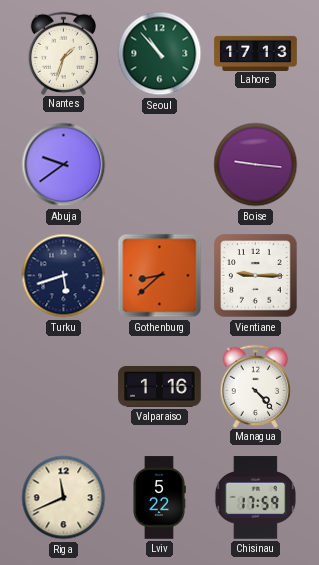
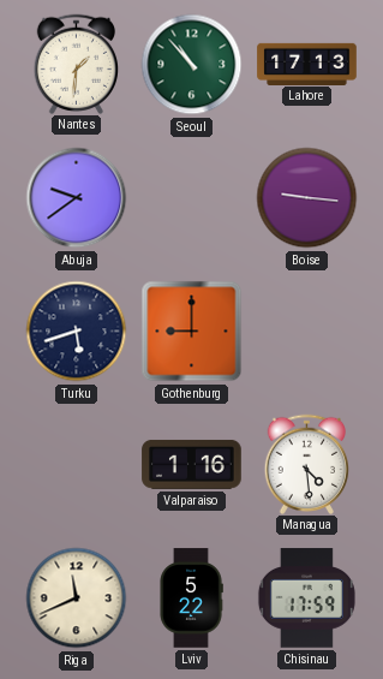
Nantes: 1:33 -> 1:31
Gothenburg: 8:38 -> 9:00
Vientiane: 9:15 -> none
Managua: 4:23 -> 4:29
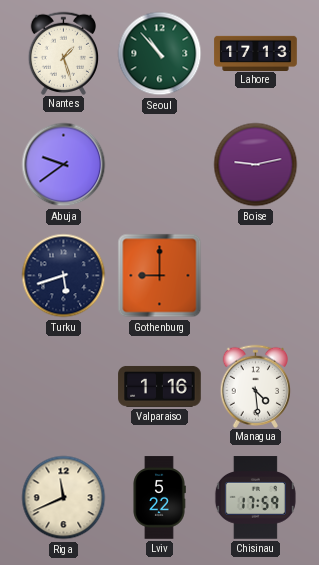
Nantes: 1:31 -> 1:27
Boise: 9:16 -> 9:13
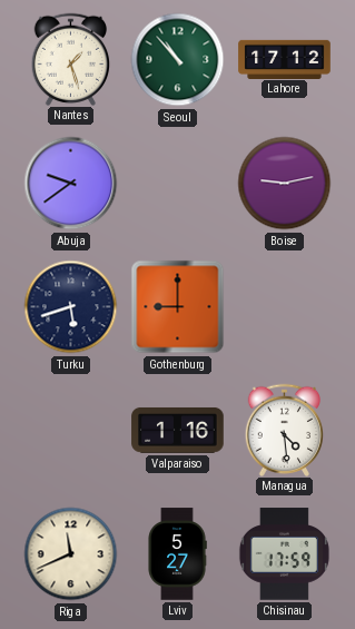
Lahore: 17:13 -> 17:12
Lviv: 5:22 -> 5:27
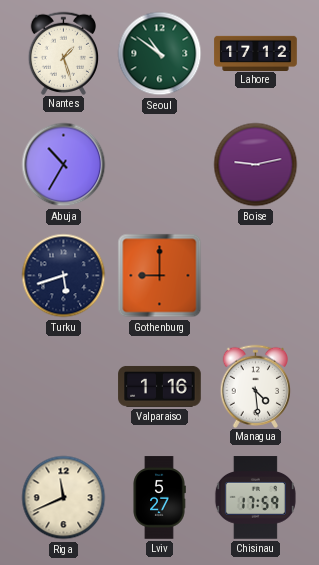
Seoul: 10:53 -> 10:51
Abuja: 9:39 -> 10:35
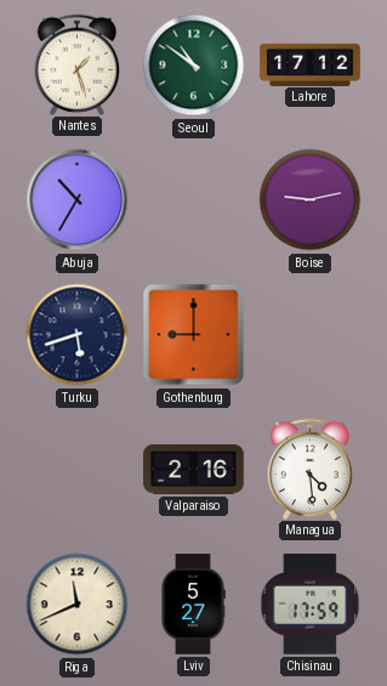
Valparaiso: 1:16 -> 2:16
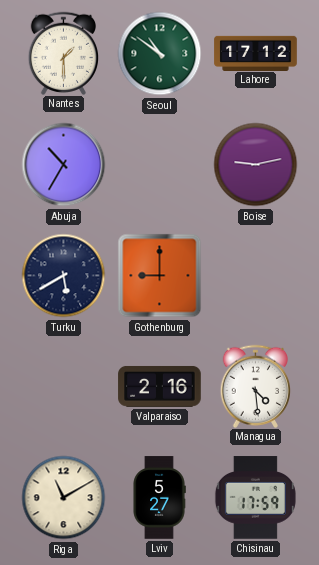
Nantes: 1:27 -> 1:30
Turku: 5:42 -> 5:40
Riga: 11:41 -> 11:10
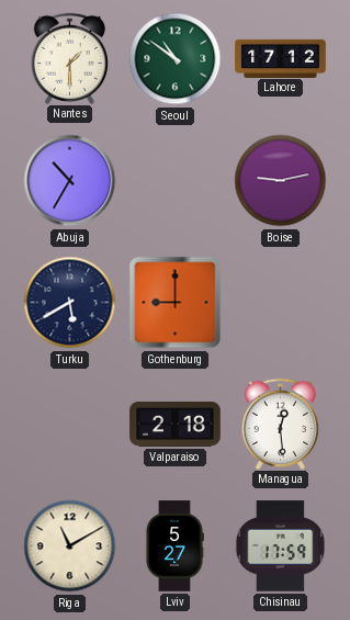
Valparaiso: 2:16 -> 2:18
Managua: 4:29 -> 12:29
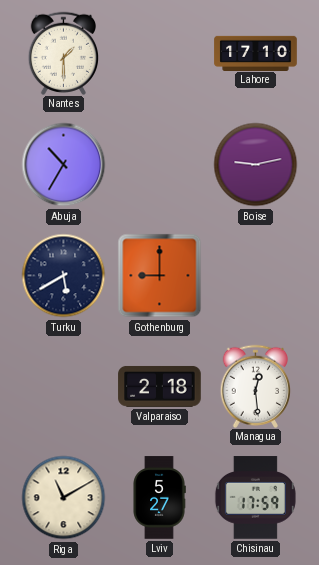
Seoul: 10:51 -> none
Lahore: 17:12 -> 17:10
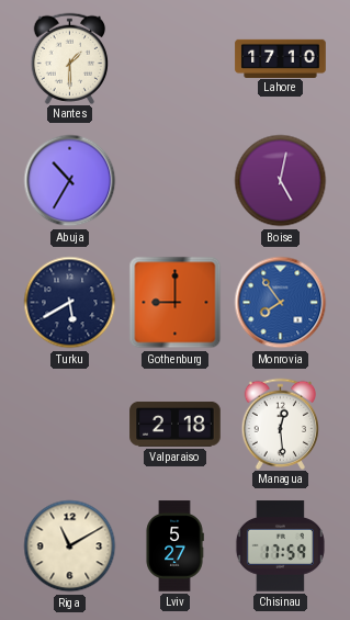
Boise: 9:13 -> 5:02
Monrovia: none -> 7:54
